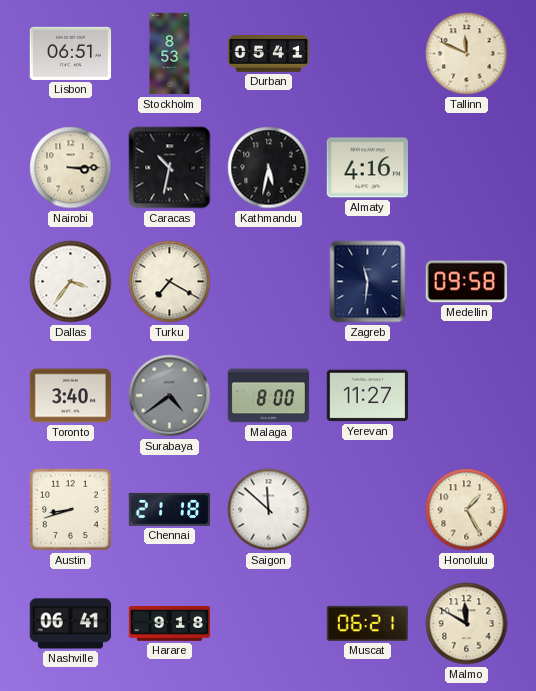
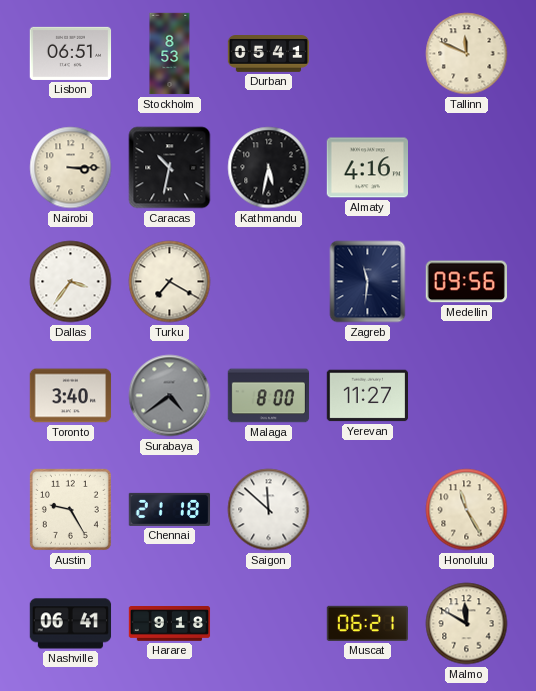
Medellin: 09:58 -> 09:56
Austin: 8:42 -> 9:25
Honolulu: 1:25 -> 11:25
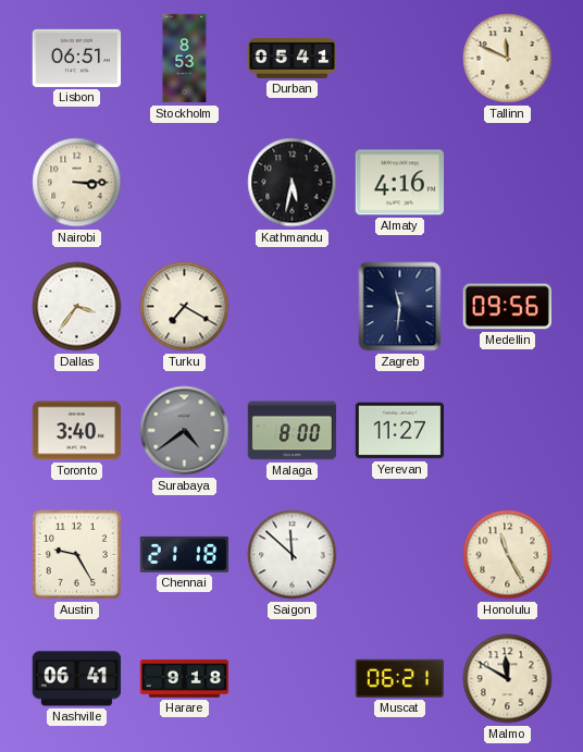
Caracas: 10:32 -> none
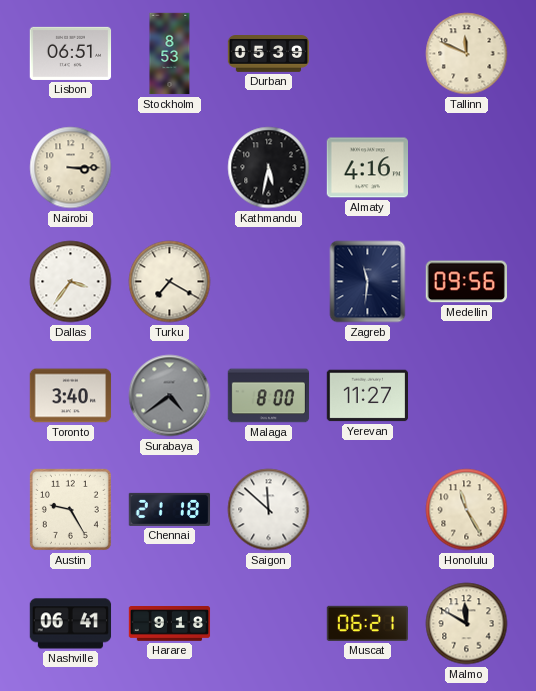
Durban: 05:41 -> 05:39
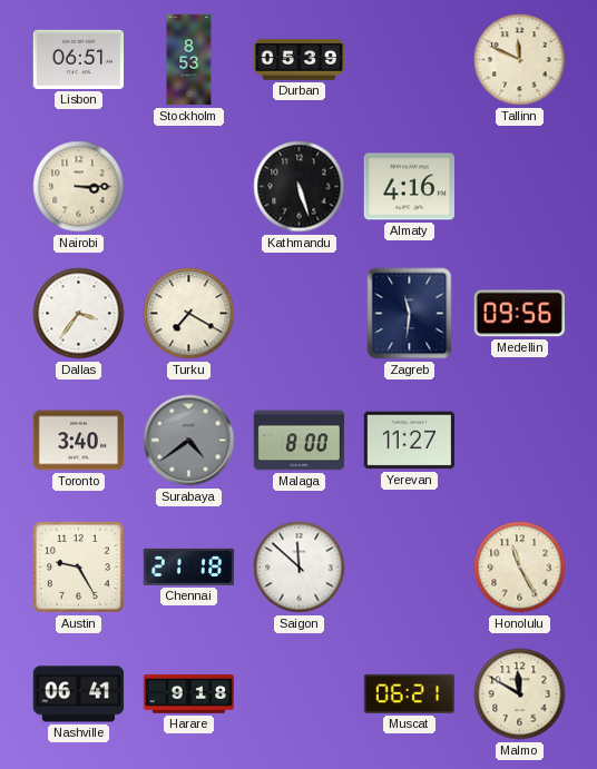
Kathmandu: 5:32 -> 5:27
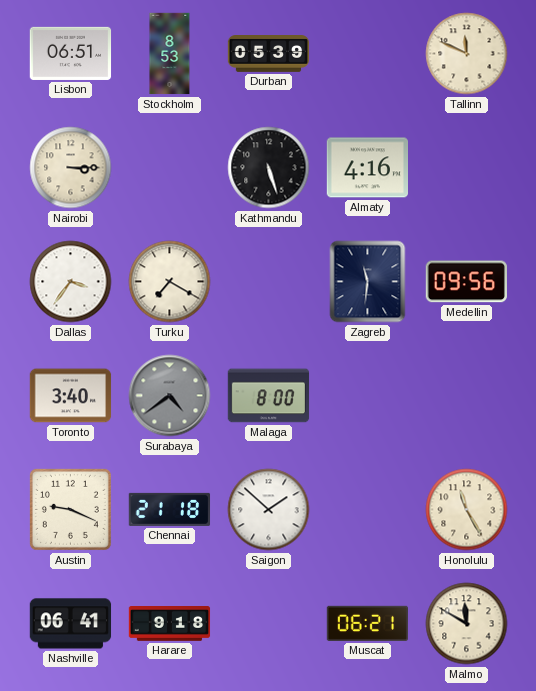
Yerevan: 11:27 -> none
Austin: 9:25 -> 9:19
Saigon: 11:52 -> 1:52
